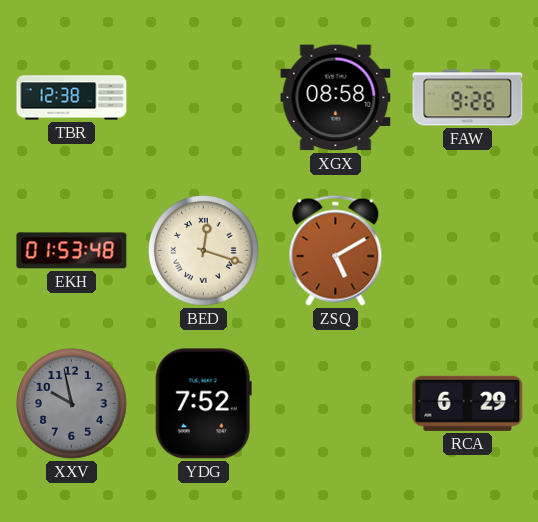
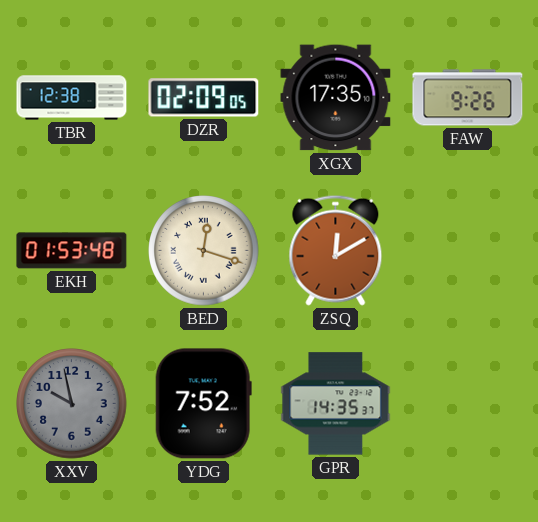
DZR: none -> 02:09
XGX: 08:58 -> 17:35
ZSQ: 5:10 -> 12:10
GPR: none -> 14:35
RCA: 6:29 -> none
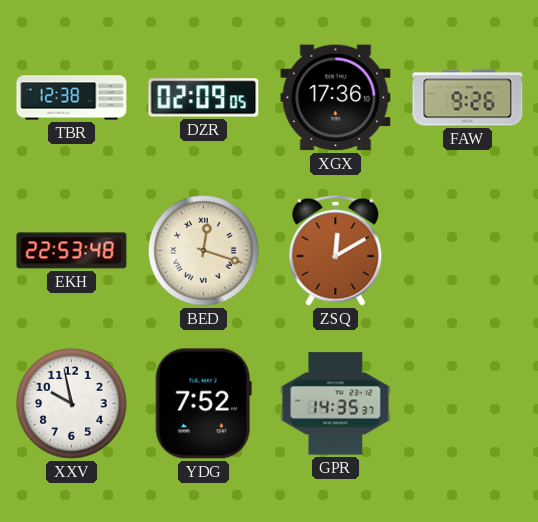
XGX: 17:35 -> 17:36
EKH: 01:53 -> 22:53
XXV dial: grey -> white
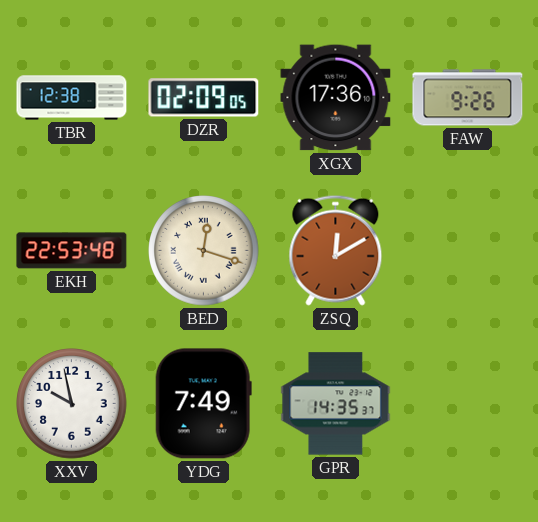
YDG: 7:52 -> 7:49
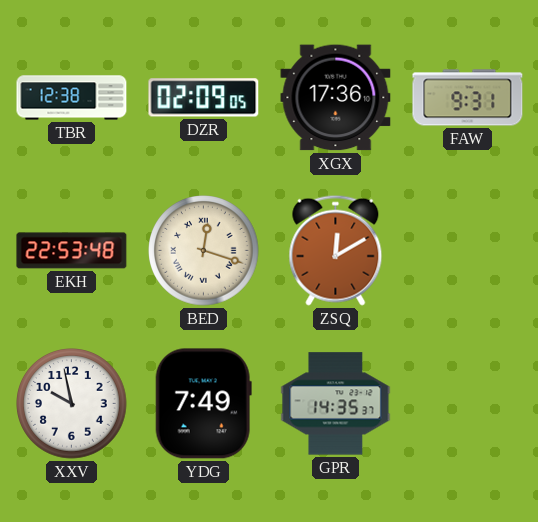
FAW: 9:26 -> 9:31
